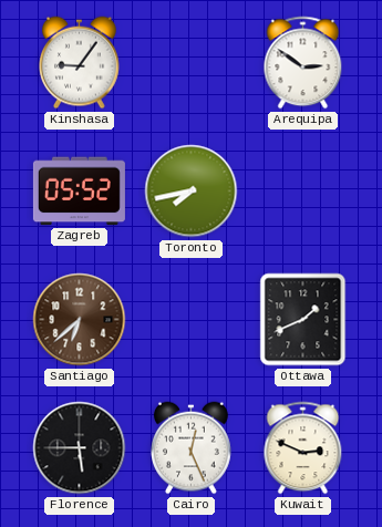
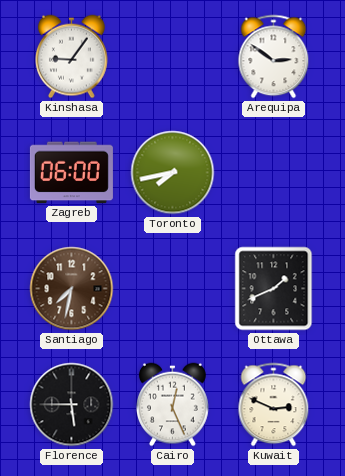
Zagreb: 05:52 -> 06:00
Santiago: 6:38 -> 7:32
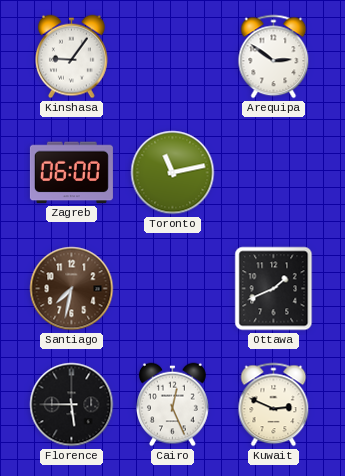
Toronto: 7:43 -> 11:13
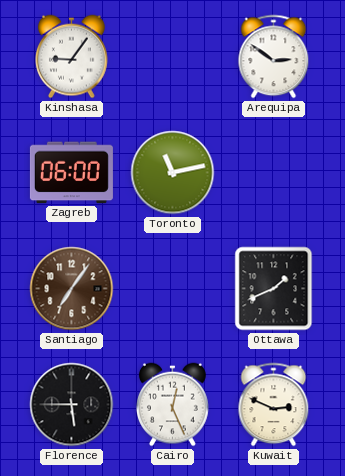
Santiago: 7:32 -> 7:06
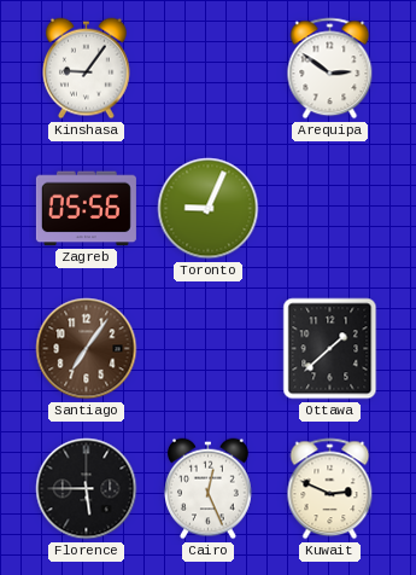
Zagreb: 06:00 -> 05:56
Toronto: 11:13 -> 9:04
Ottawa: 1:41 -> 1:38
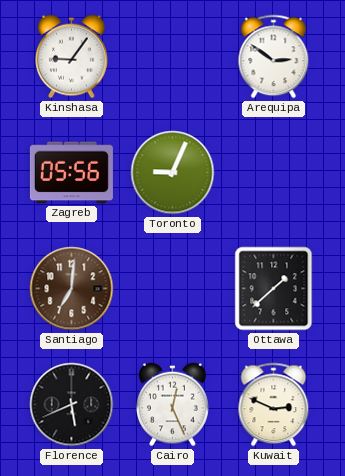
Santiago: 7:06 -> 7:01
Florence: 5:45 -> 5:41
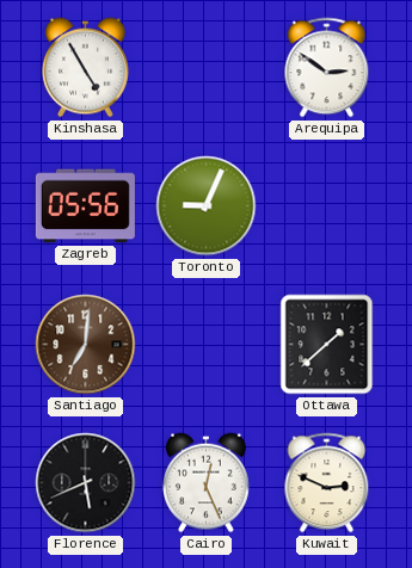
Kinshasa: 9:06 -> 4:55
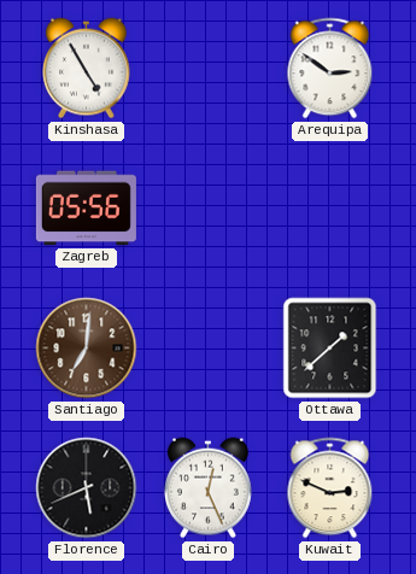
Toronto: 9:04 -> none
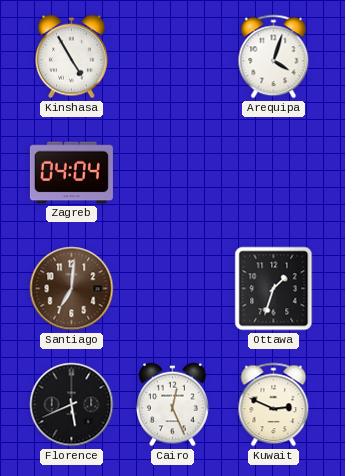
Arequipa: 2:51 -> 4:03
Zagreb: 05:56 -> 04:04
Ottawa: 1:38 -> 1:33
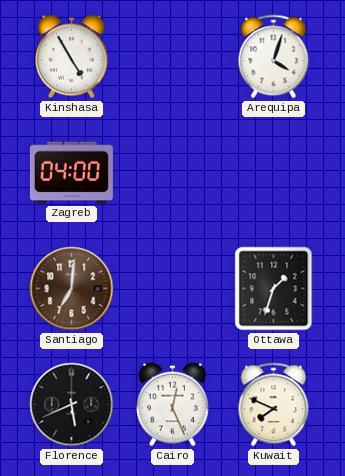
Zagreb: 04:04 -> 04:00
Kuwait: 2:49 -> 7:49
